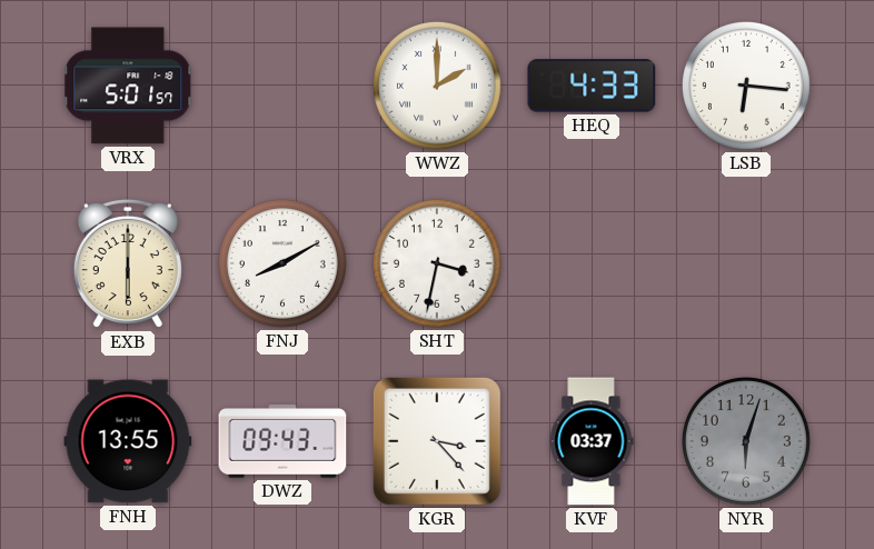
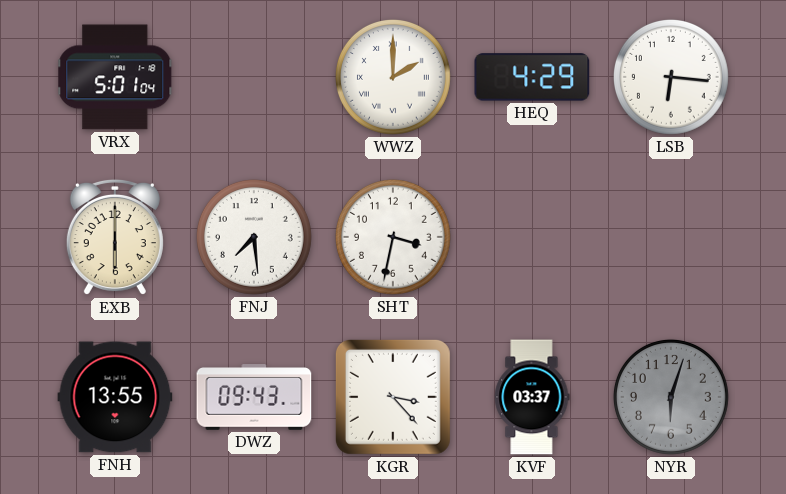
VRX: 5:01:57 -> 5:01:04
HEQ: 4:33 -> 4:29
FNJ: 8:10 -> 7:29
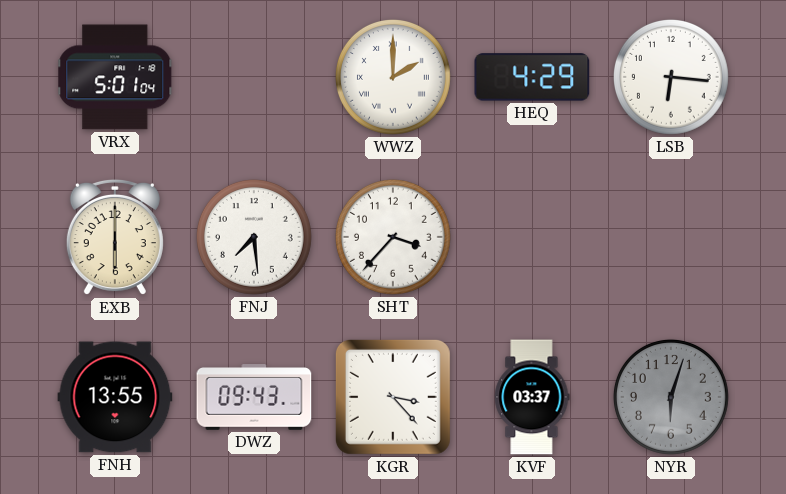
SHT: 3:32 -> 3:37
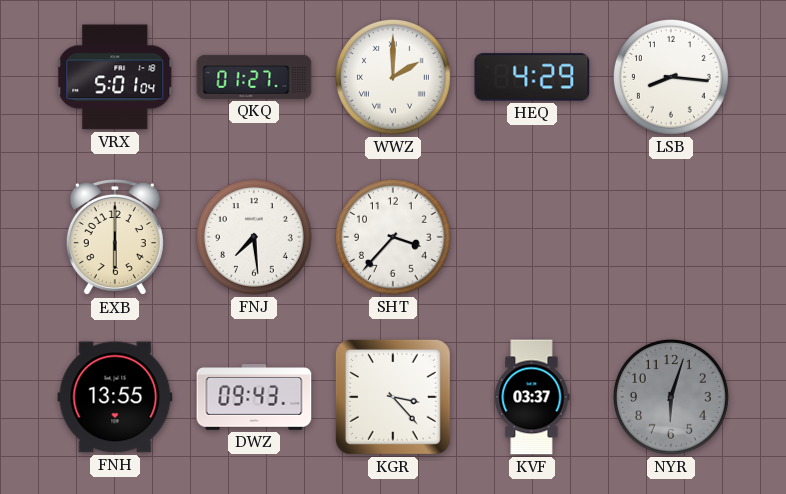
QKQ: none -> 01:27
LSB: 6:16 -> 8:16
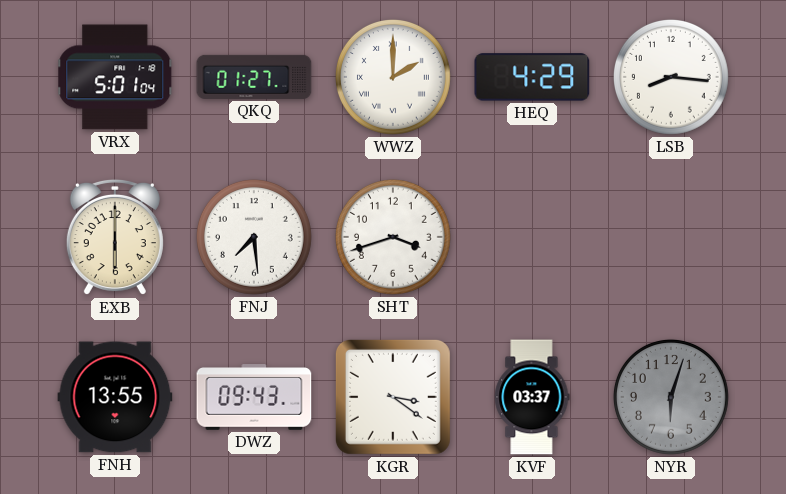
SHT: 3:37 -> 3:42
KGR: 3:23 -> 3:21
